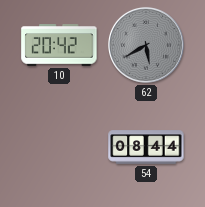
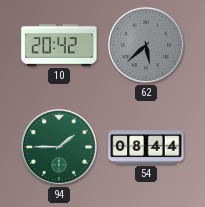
62: 5:40 -> 5:38
94: none -> 1:45
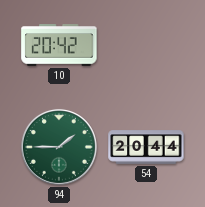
62: 5:38 -> none
54: 08:44 -> 20:44
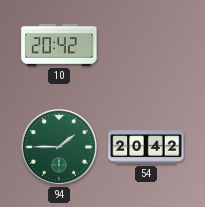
54: 20:44 -> 20:42
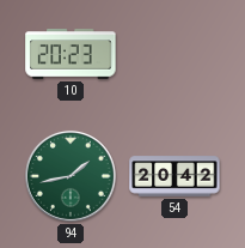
10: 20:42 -> 20:23
94: 1:45 -> 1:43
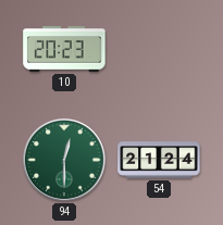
94: 1:43 -> 12:30
54: 20:42 -> 21:24
